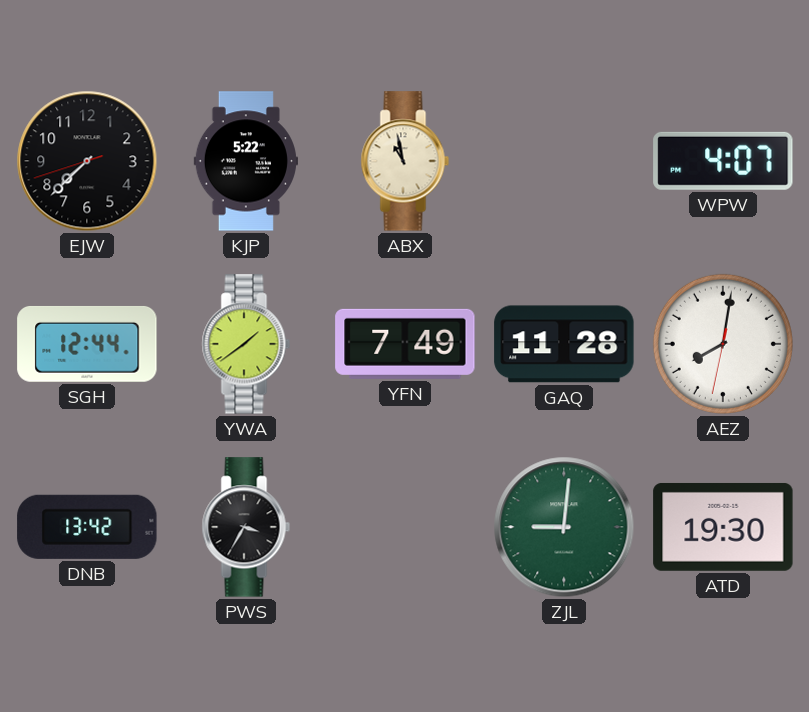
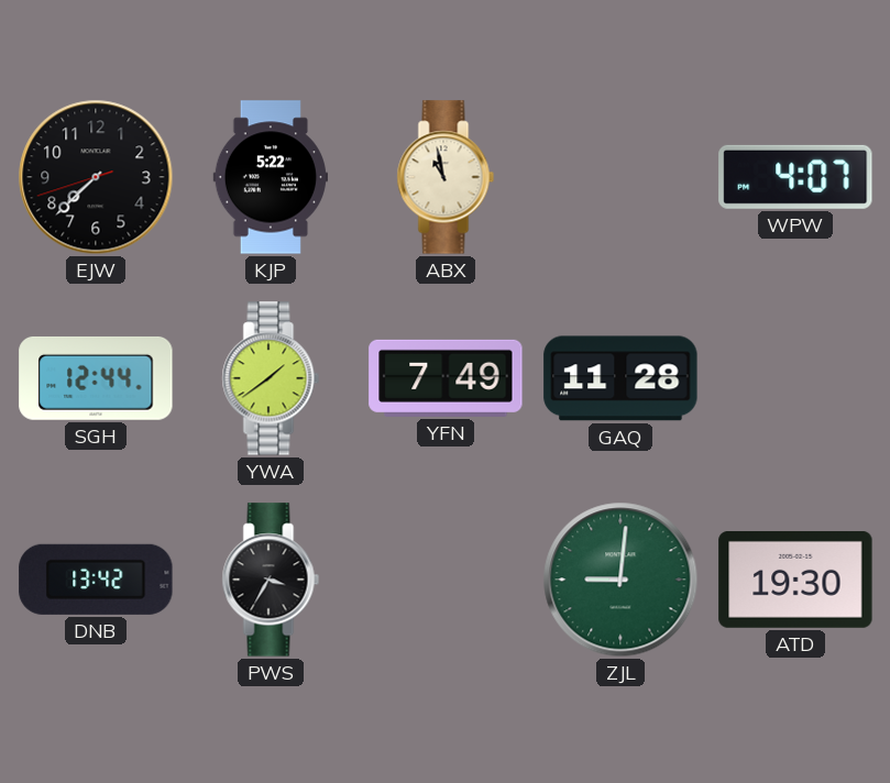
AEZ: 8:01 -> none
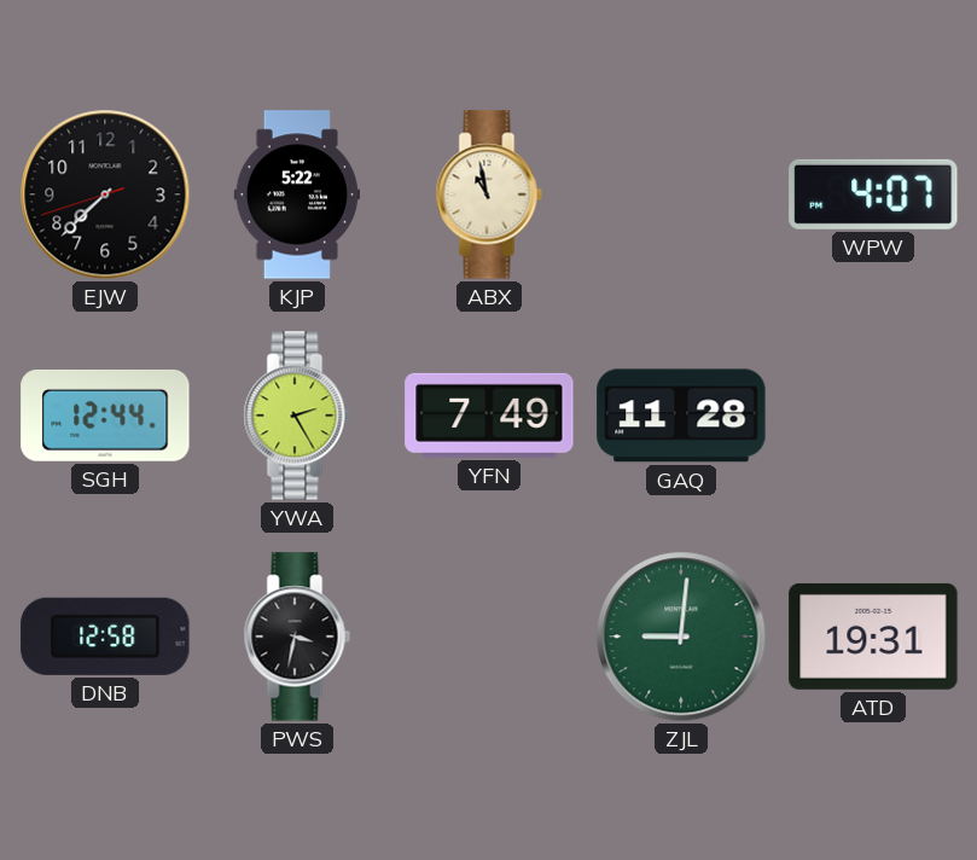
YWA: 1:39 -> 2:25
DNB: 13:42 -> 12:58
PWS: 3:35 -> 3:32
ATD: 19:30 -> 19:31
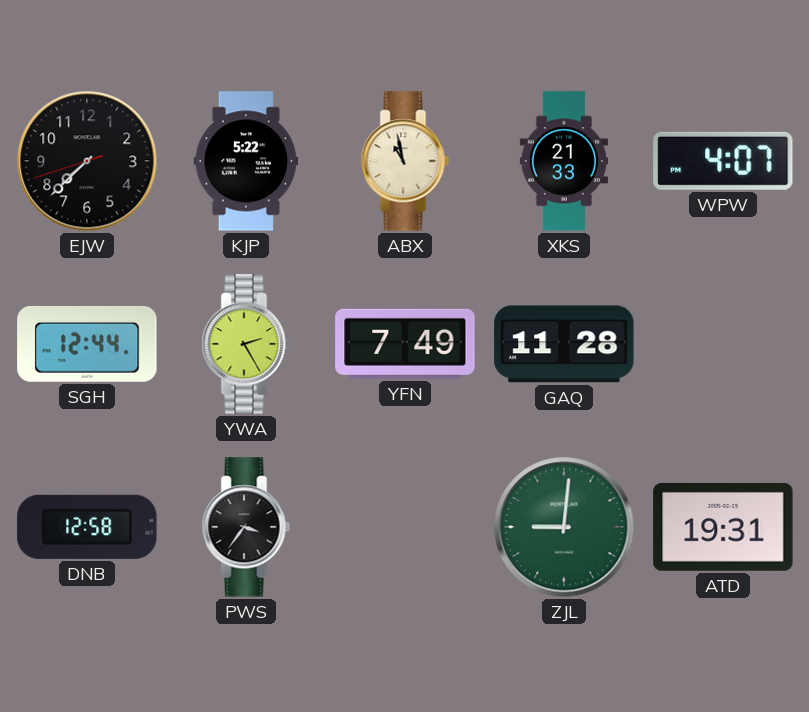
XKS: none -> 21:33
PWS: 3:32 -> 3:36
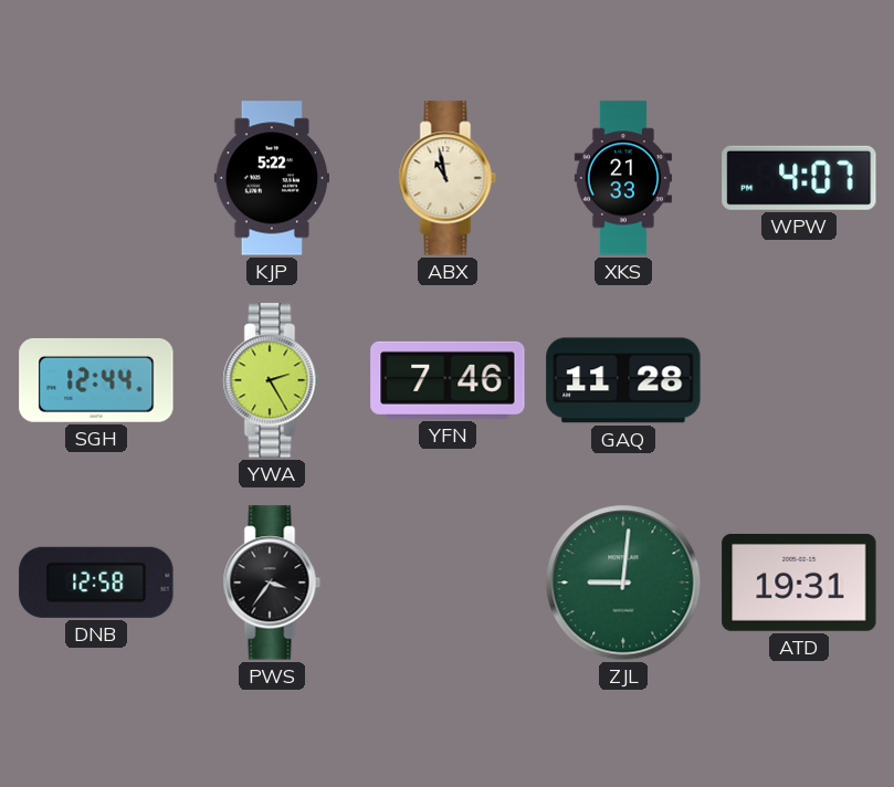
EJW: 7:37 -> none
YFN: 7:49 -> 7:46
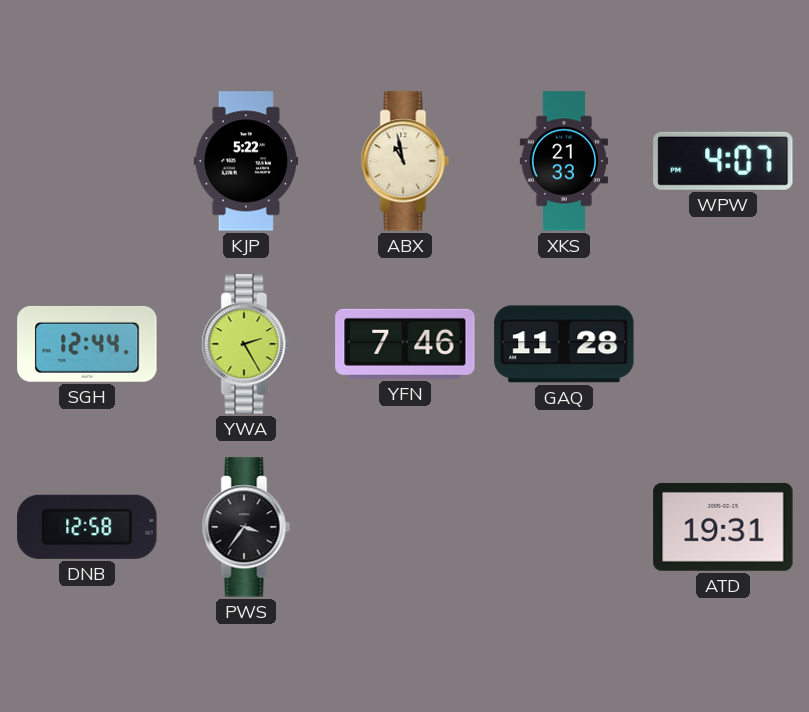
ZJL: 9:01 -> none
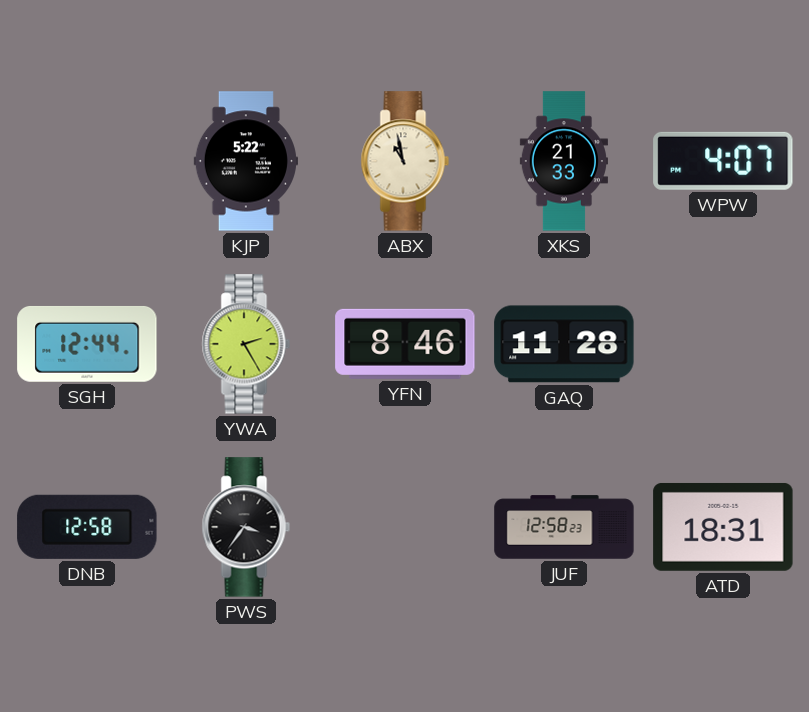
YFN: 7:46 -> 8:46
JUF: none -> 12:58
ATD: 19:31 -> 18:31
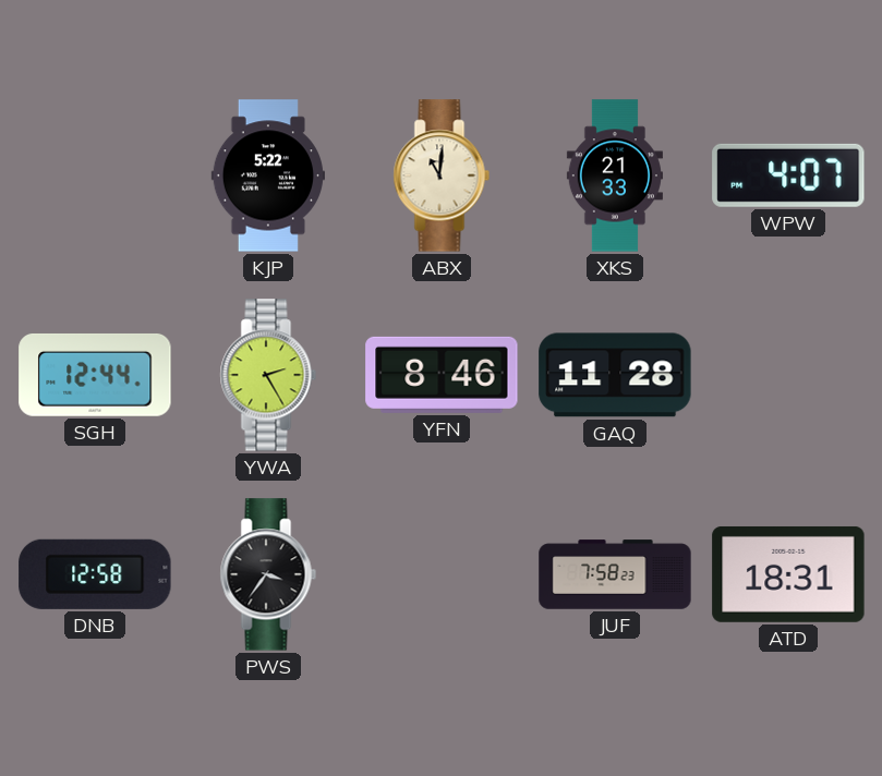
ABX: 10:58 -> 11:01
JUF: 12:58 -> 7:58
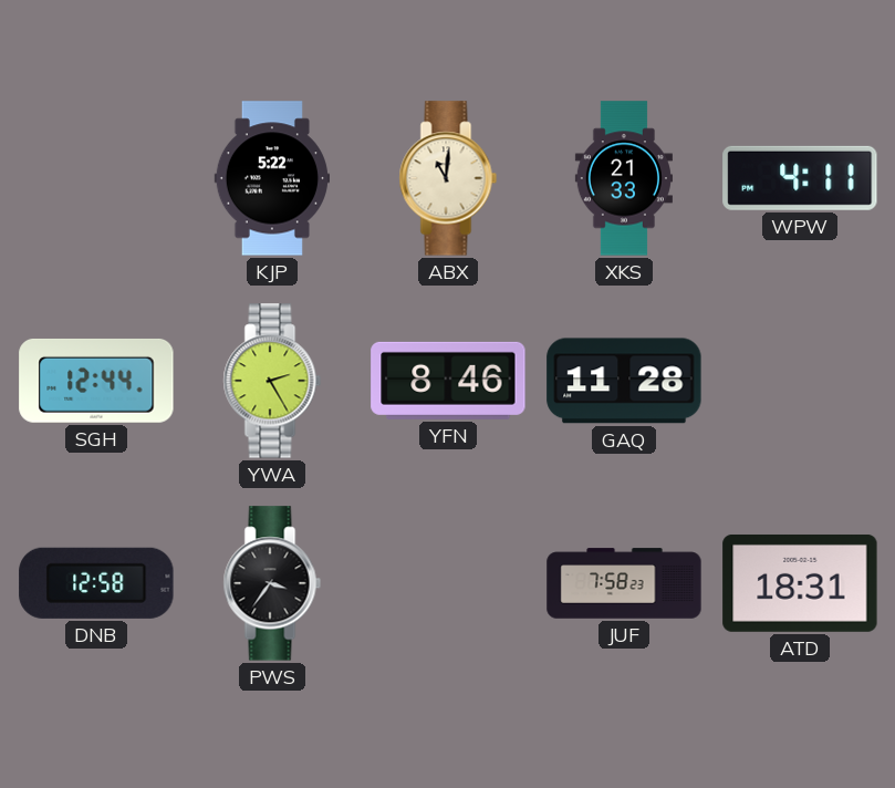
WPW: 4:07 -> 4:11
